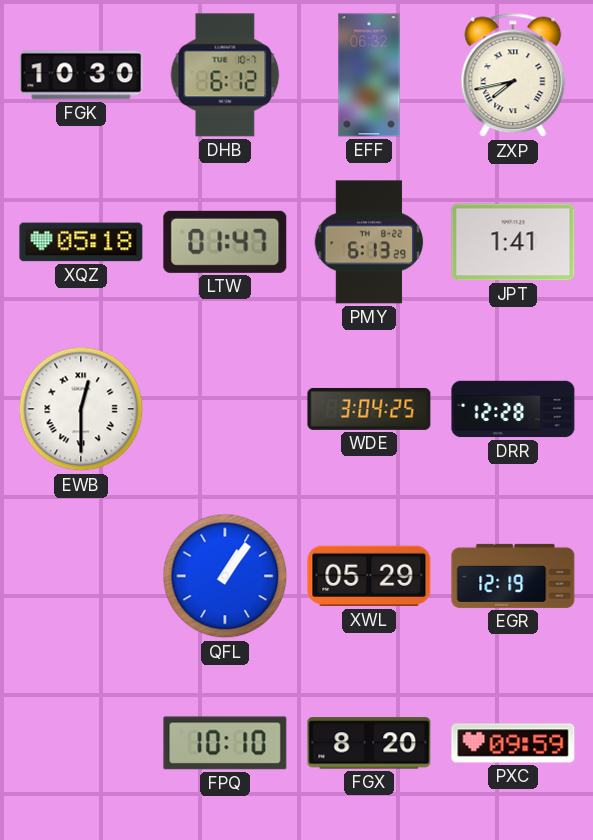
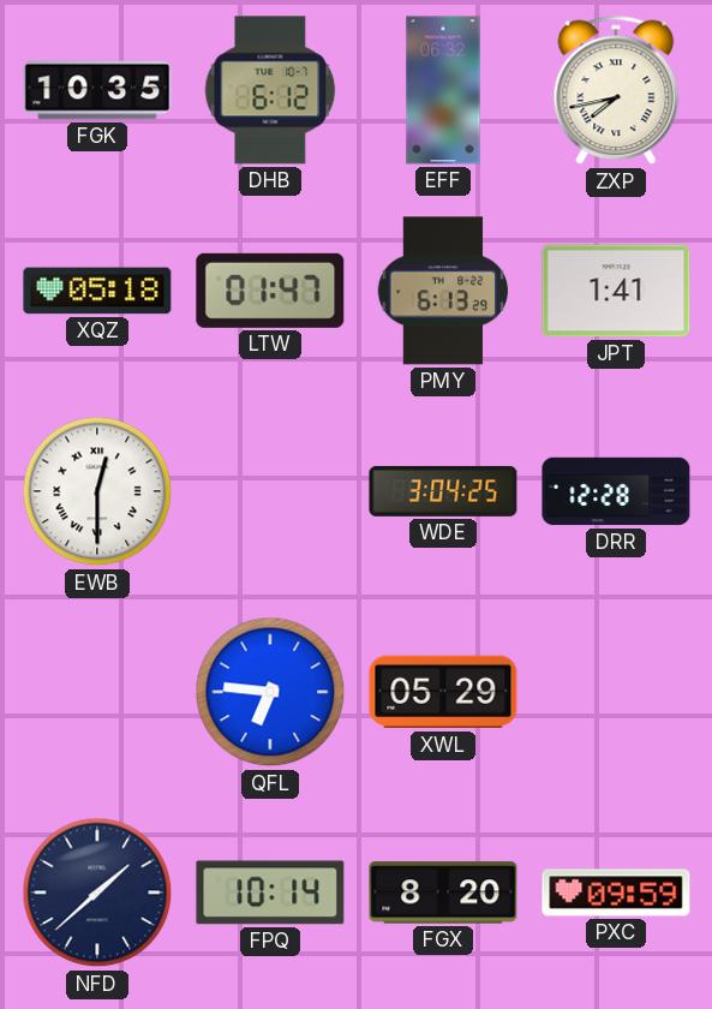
FGK: 10:30 -> 10:35
QFL: 1:06 -> 6:46
EGR: 12:19 -> none
NFD: none -> 1:38
FPQ: 10:10 -> 10:14
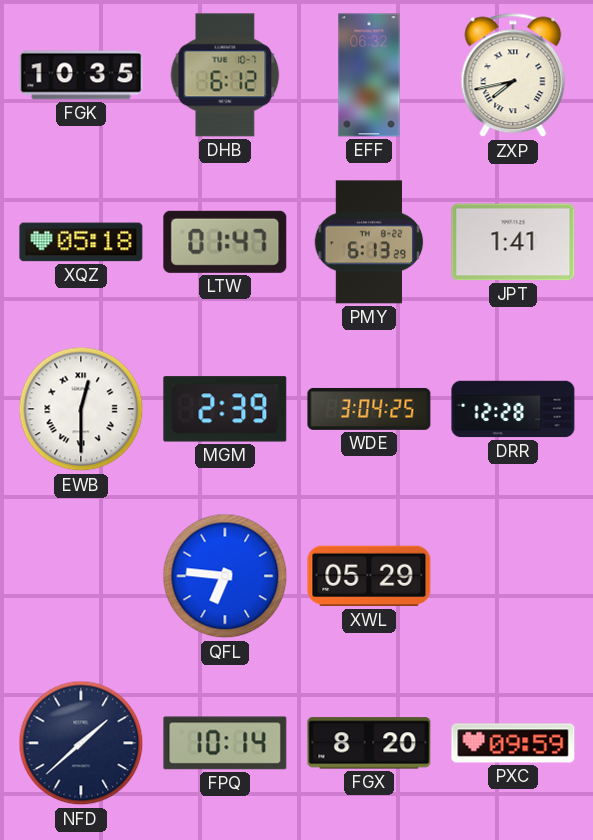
MGM: none -> 2:39
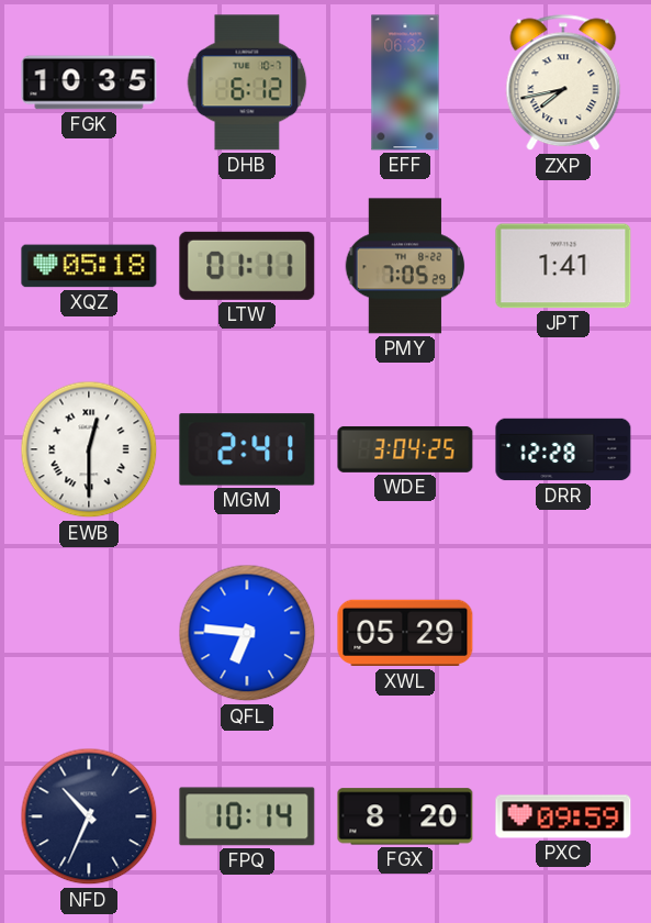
LTW: 01:47 -> 01:11
PMY: 6:13 -> 7:05
MGM: 2:39 -> 2:41
NFD: 1:38 -> 10:34
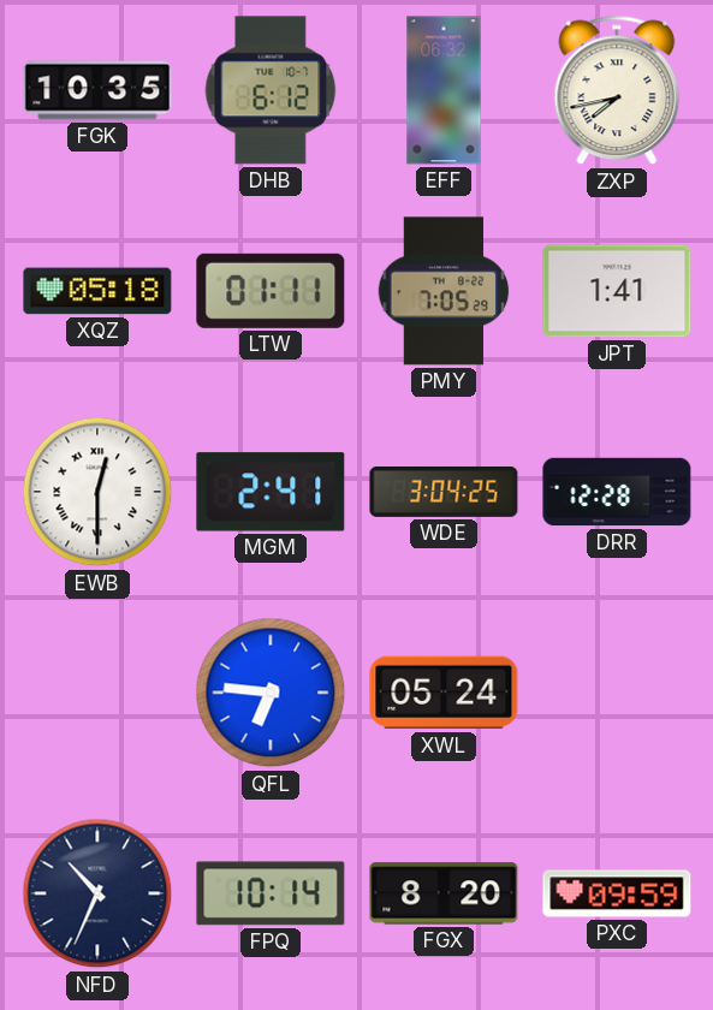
XWL: 05:29 -> 05:24
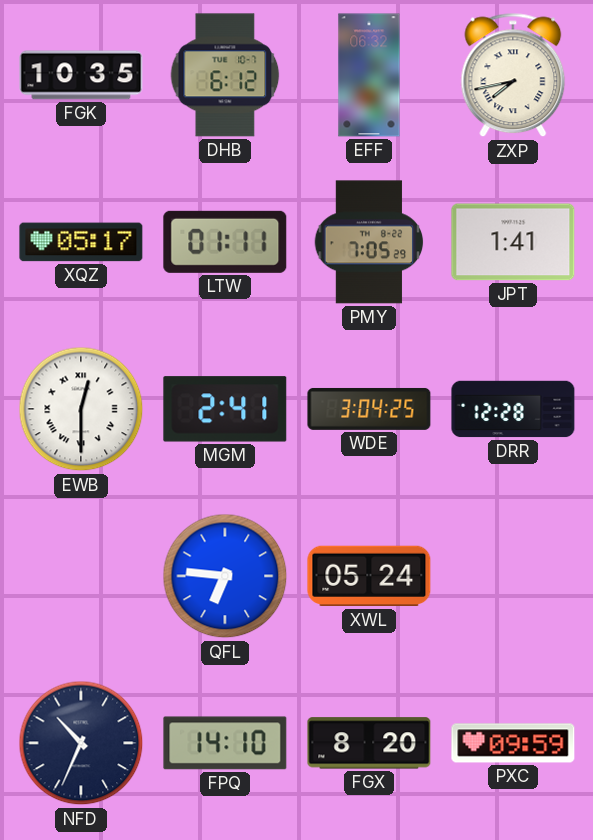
XQZ: 05:18 -> 05:17
FPQ: 10:14 -> 14:10
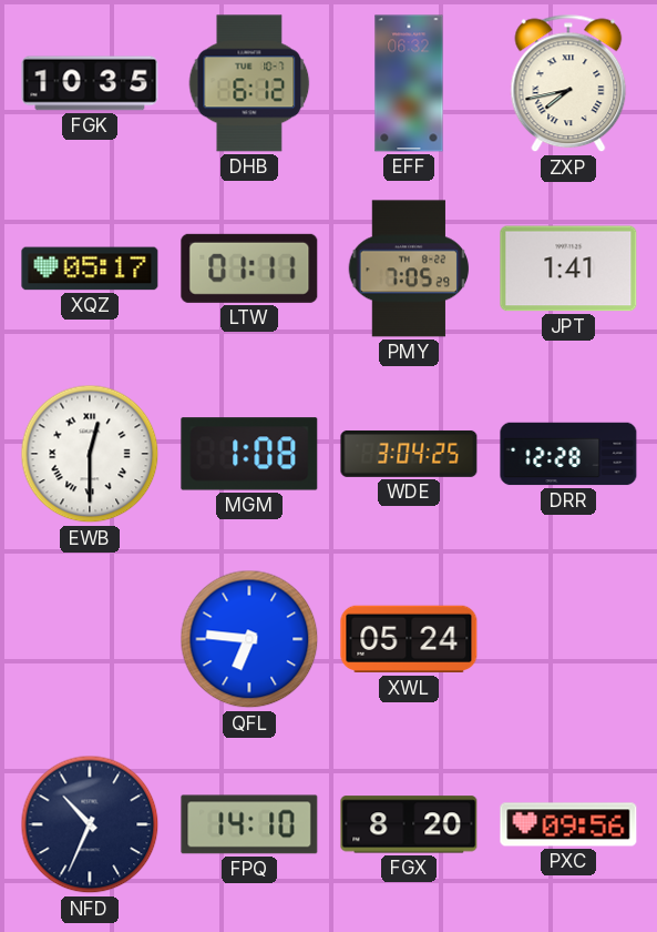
MGM: 2:41 -> 1:08
PXC: 09:59 -> 09:56
